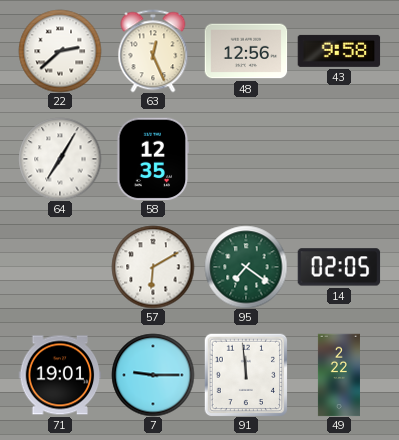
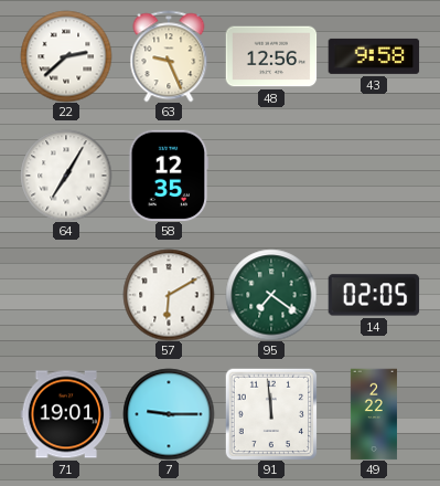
63: 12:26 -> 9:26
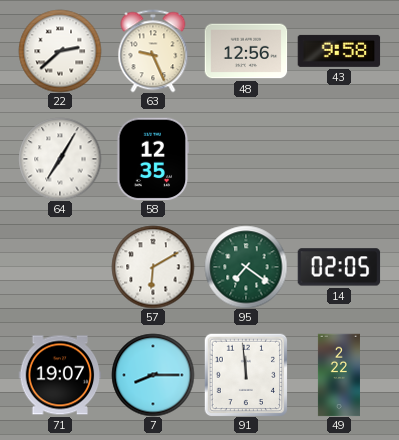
71: 19:01 -> 19:07
7: 9:15 -> 8:15
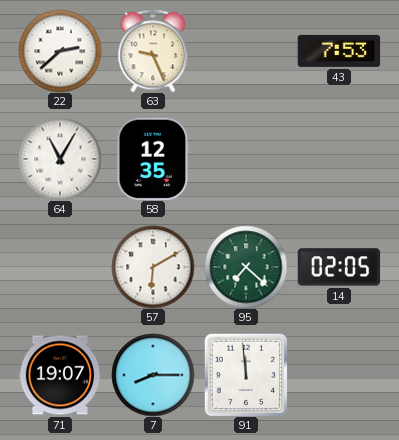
48: 12:56 -> none
43: 9:58 -> 7:53
64: 7:05 -> 11:05
95: 7:21 -> 7:22
49: 2:22 -> none
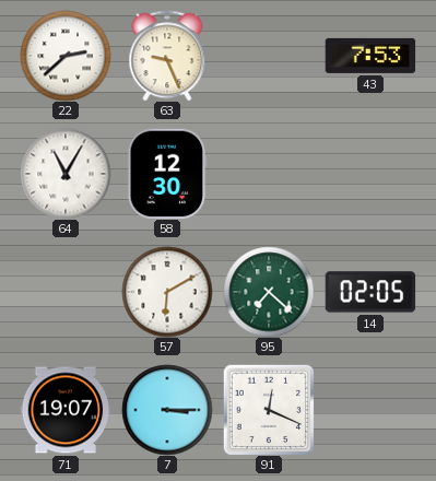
58: 12:35 -> 12:30
7: 8:15 -> 3:15
91: 11:59 -> 12:19
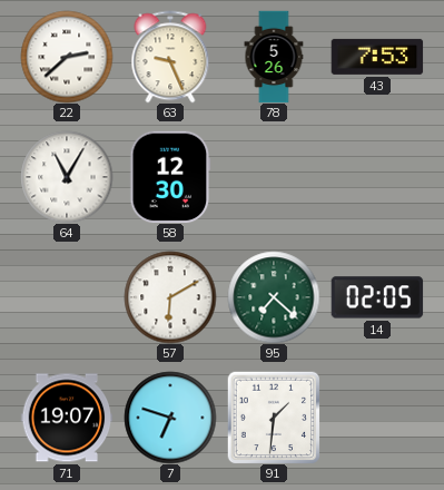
78: none -> 5:26
7: 3:15 -> 6:48
91: 12:19 -> 1:31
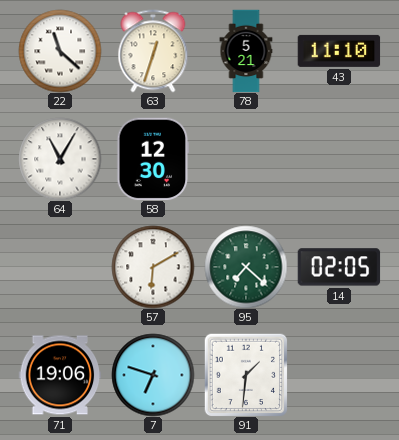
22: 2:38 -> 11:22
63: 9:26 -> 12:33
78: 5:26 -> 5:21
43: 7:53 -> 11:10
71: 19:07 -> 19:06
